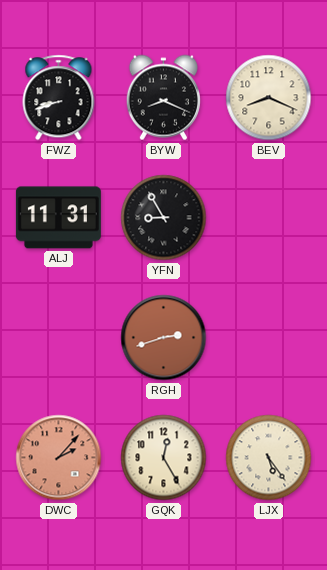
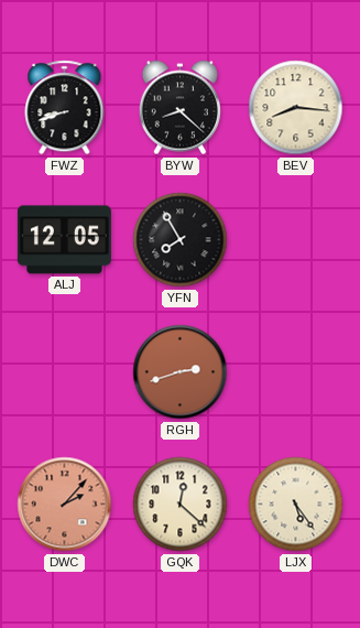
BYW: 8:19 -> 8:22
BEV: 8:19 -> 8:16
ALJ: 11:31 -> 12:05
YFN: 8:55 -> 7:55
GQK: 12:25 -> 12:22
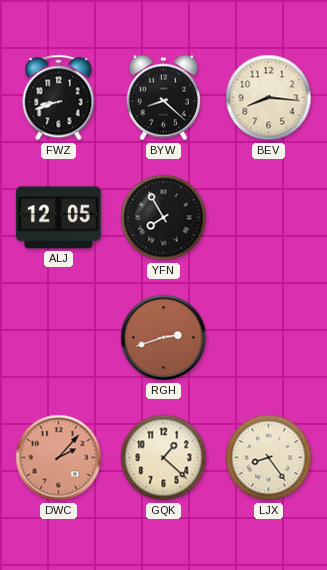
GQK: 12:22 -> 1:22
LJX: 5:24 -> 8:24
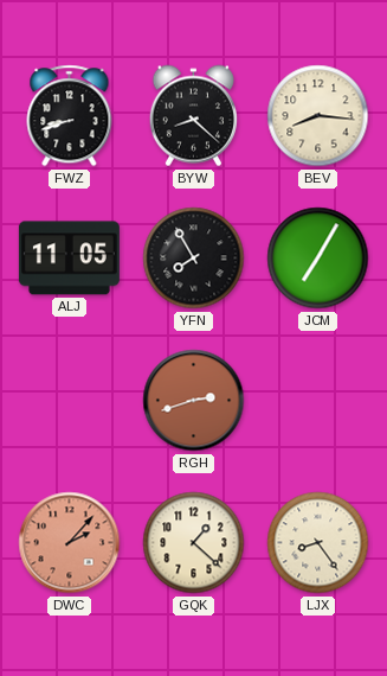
ALJ: 12:05 -> 11:05
JCM: none -> 7:05
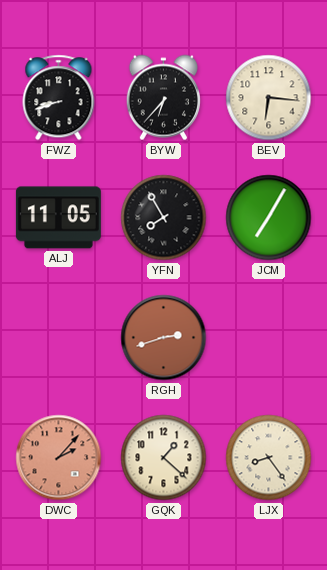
BYW: 8:22 -> 6:37
BEV: 8:16 -> 6:16
